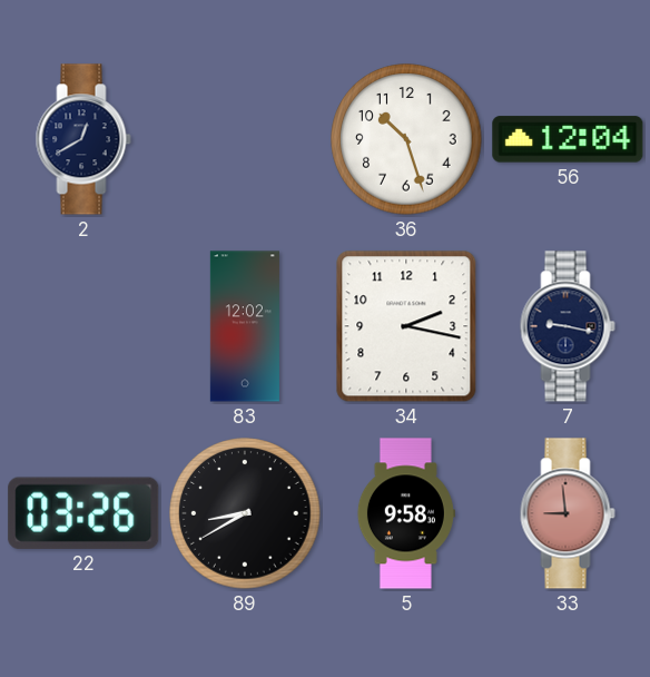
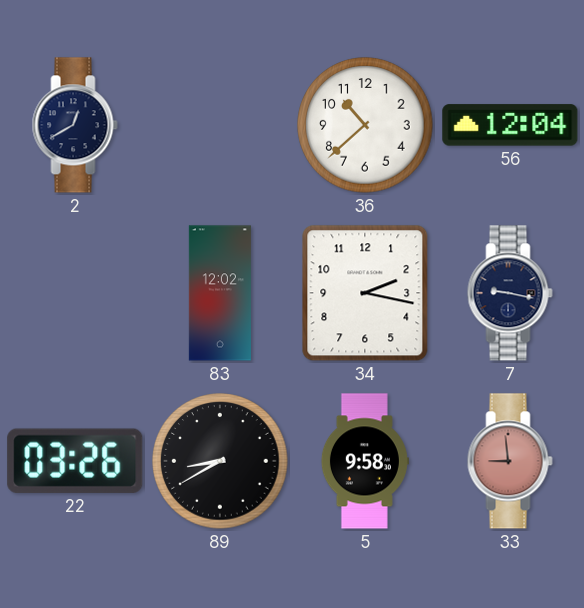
36: 10:27 -> 10:38
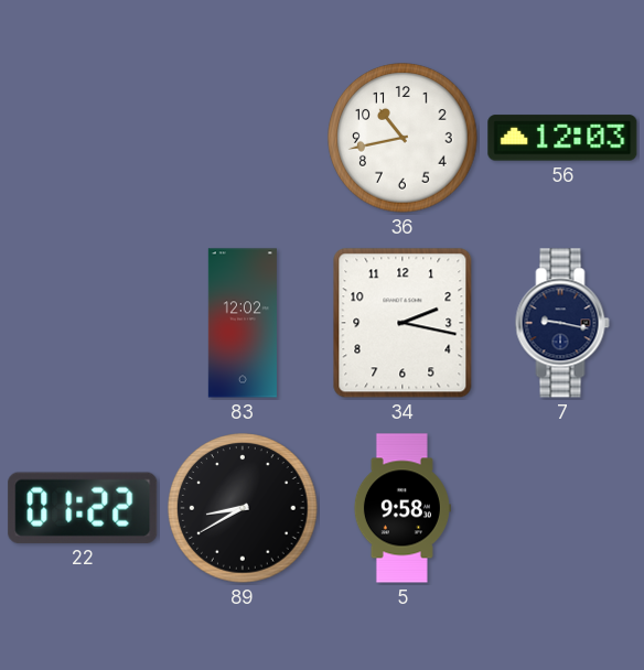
2: 12:40 -> none
36: 10:38 -> 10:43
56: 12:04 -> 12:03
22: 03:26 -> 01:22
33: 8:59 -> none
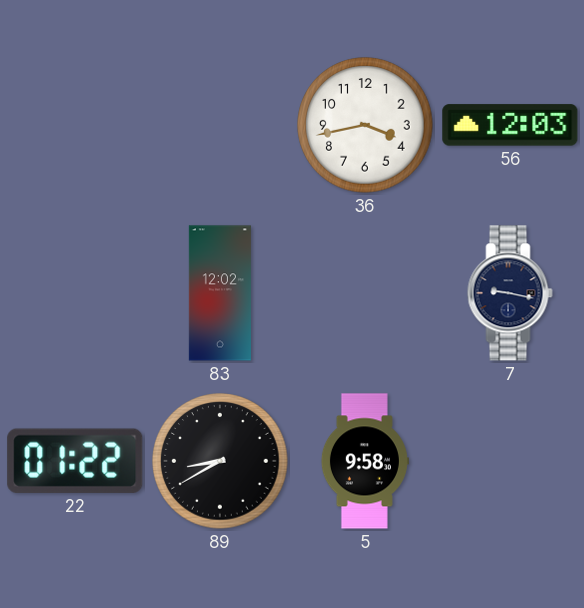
36: 10:43 -> 3:43
34: 2:17 -> none
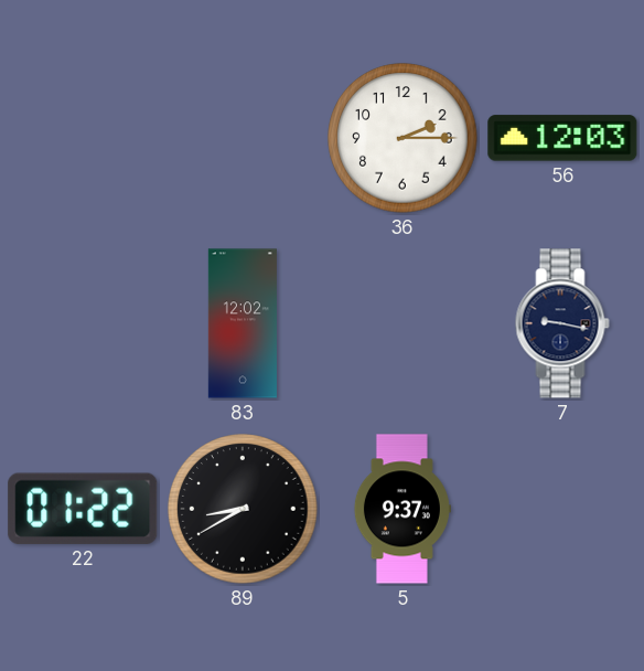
36: 3:43 -> 2:15
5: 9:58 -> 9:37
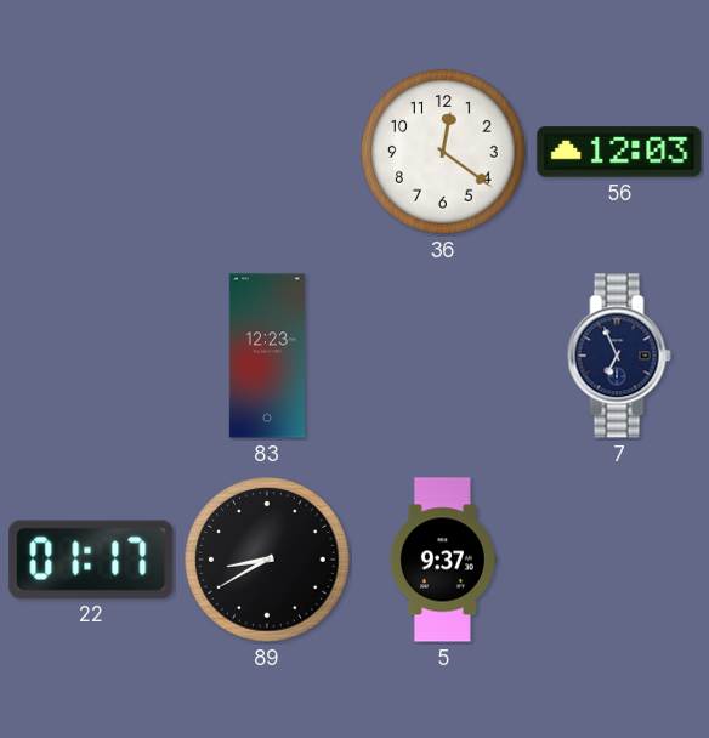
36: 2:15 -> 12:21
83: 12:02 -> 12:23
7: 9:17 -> 6:56
22: 01:22 -> 01:17
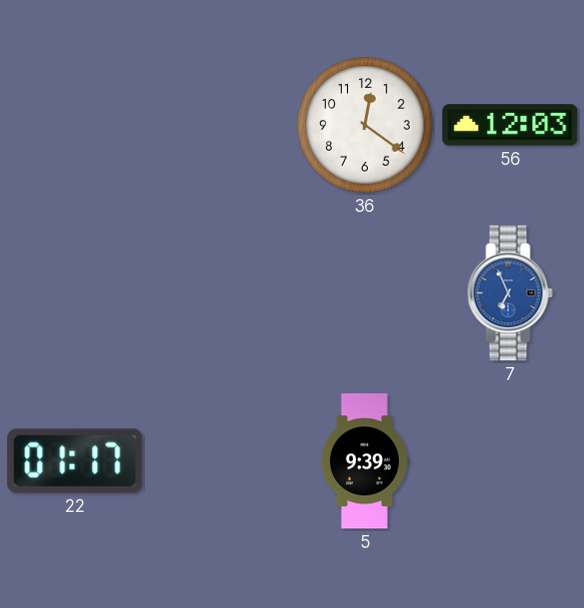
83: 12:23 -> none
7 dial: navy -> blue
89: 8:40 -> none
5: 9:37 -> 9:39
